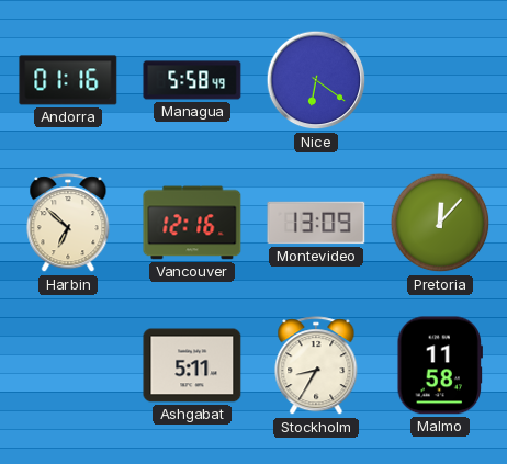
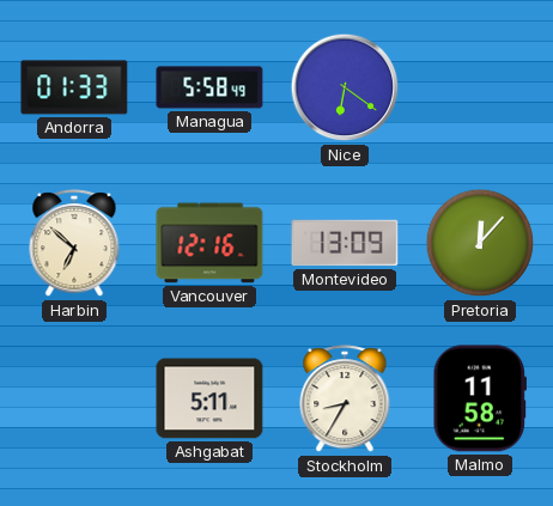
Andorra: 01:16 -> 01:33
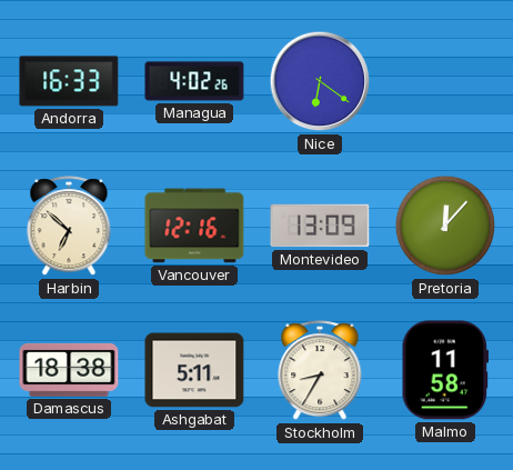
Andorra: 01:33 -> 16:33
Managua: 5:58 -> 4:02
Damascus: none -> 18:38
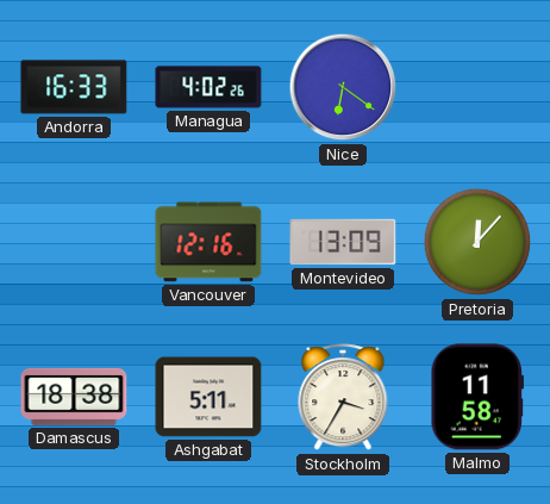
Harbin: 6:52 -> none
Stockholm: 8:35 -> 3:35
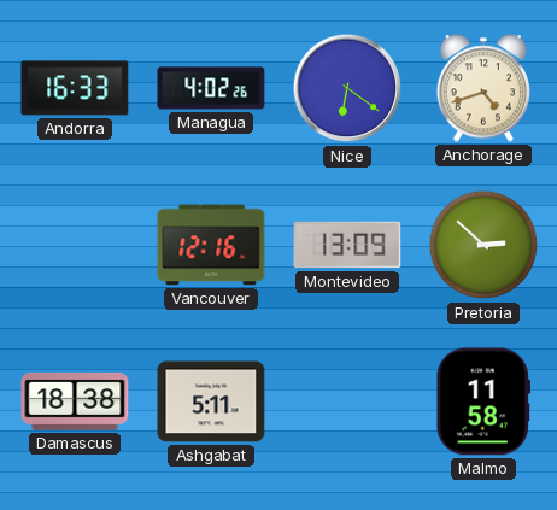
Anchorage: none -> 4:42
Pretoria: 12:07 -> 2:52
Stockholm: 3:35 -> none
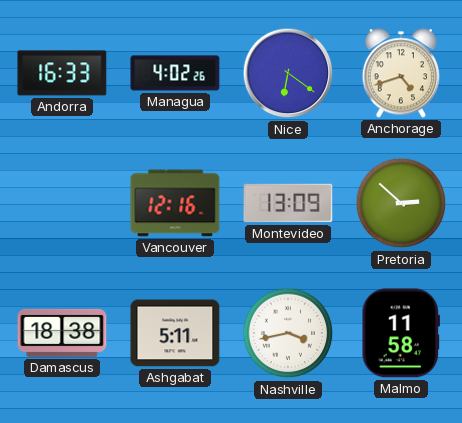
Nashville: none -> 3:43
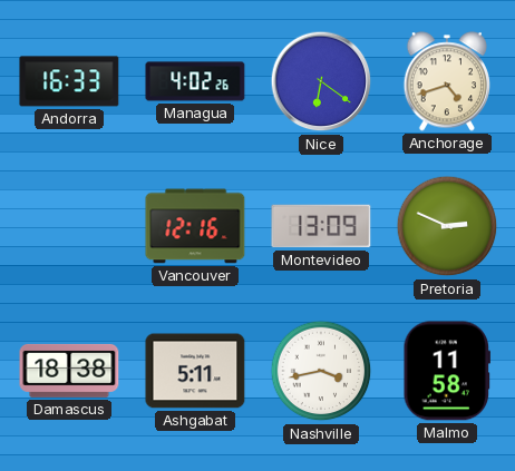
Pretoria: 2:52 -> 2:49
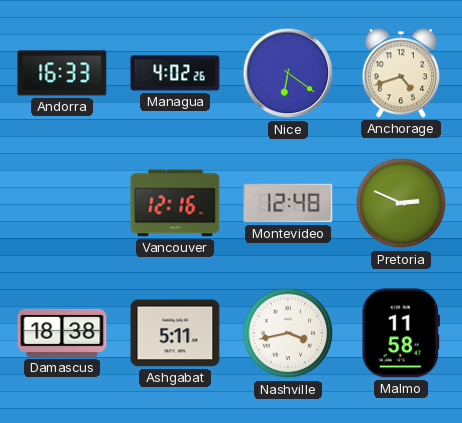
Montevideo: 13:09 -> 12:48
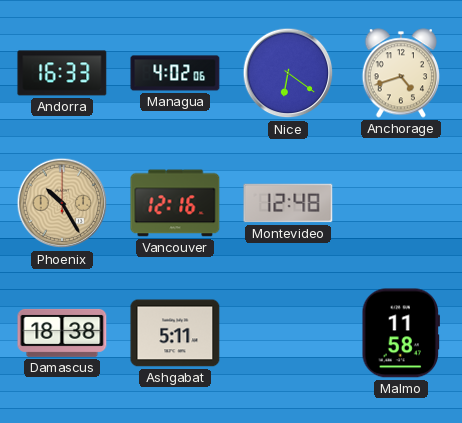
Managua: 4:02:26 -> 4:02:06
Phoenix: none -> 10:25
Pretoria: 2:49 -> none
Nashville: 3:43 -> none
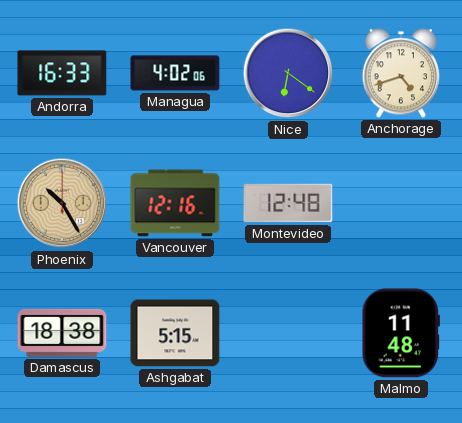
Ashgabat: 5:11 -> 5:15
Malmo: 11:58 -> 11:48
